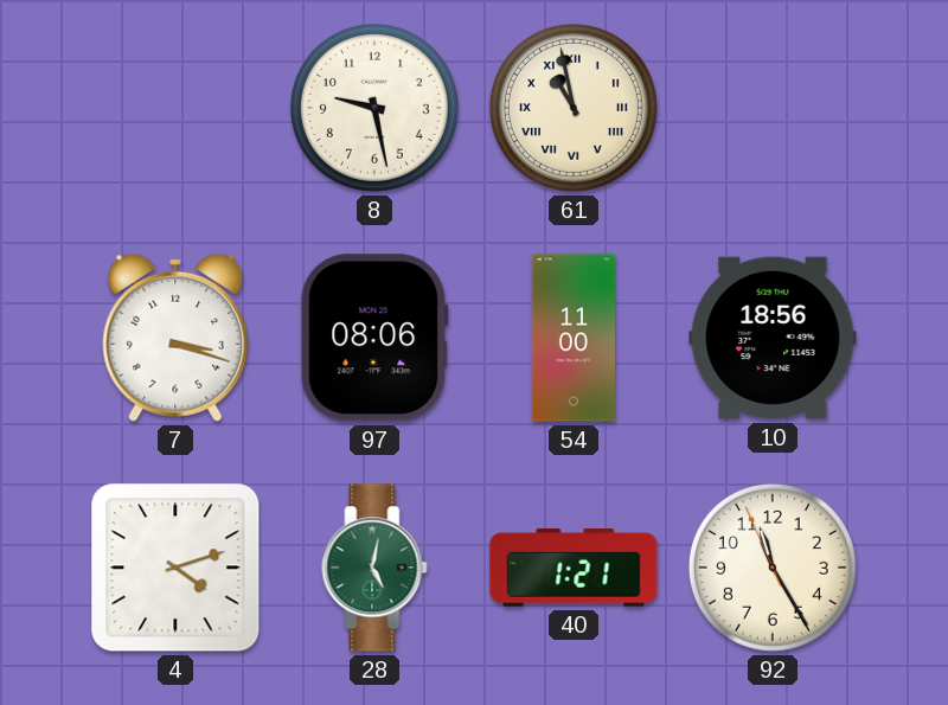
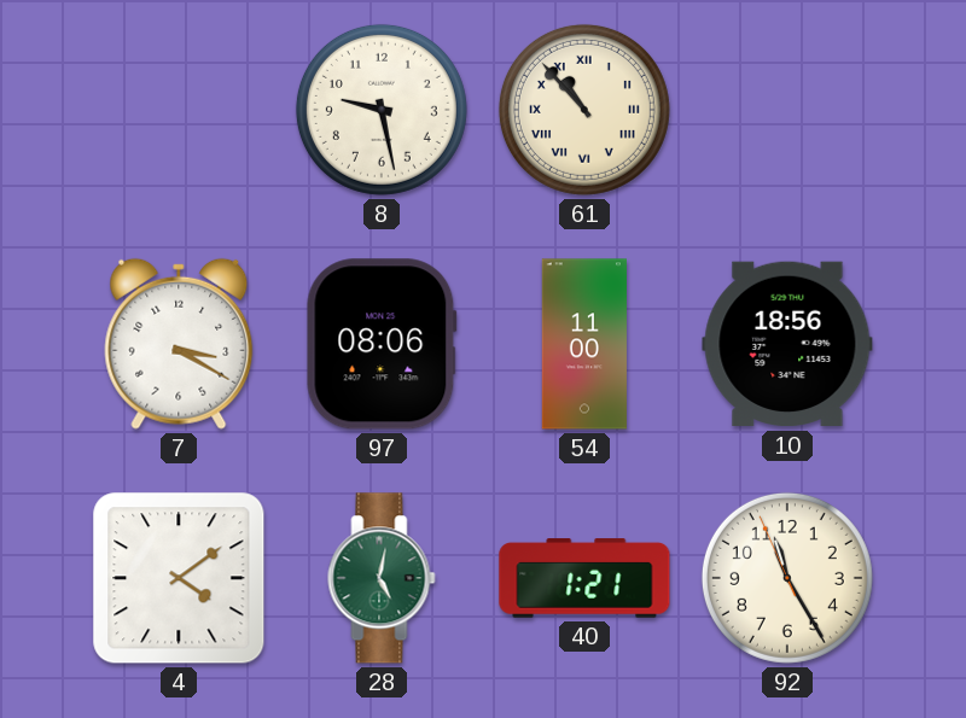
61: 10:58 -> 10:53
7: 3:18 -> 3:20
4: 4:12 -> 4:09
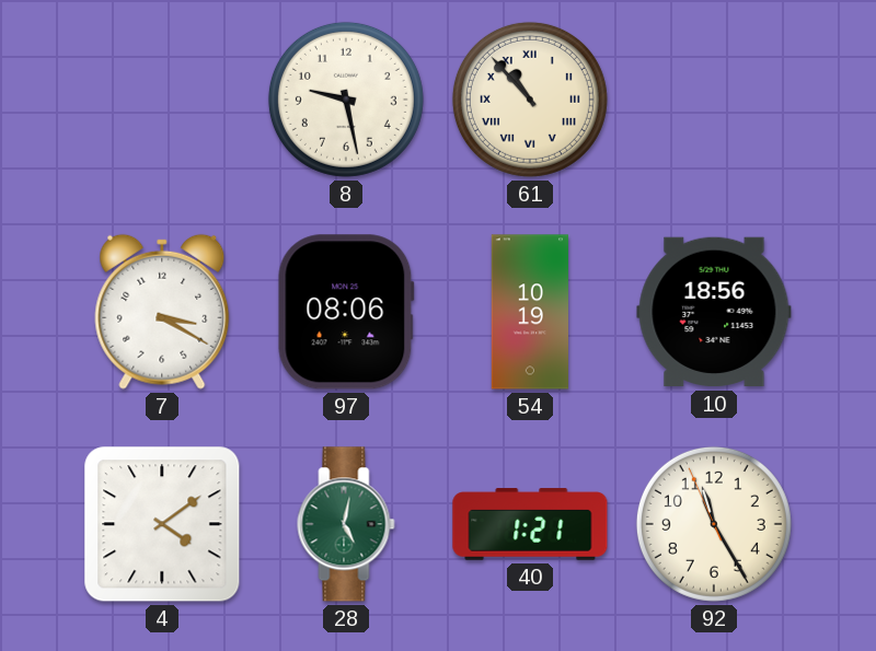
54: 11:00 -> 10:19
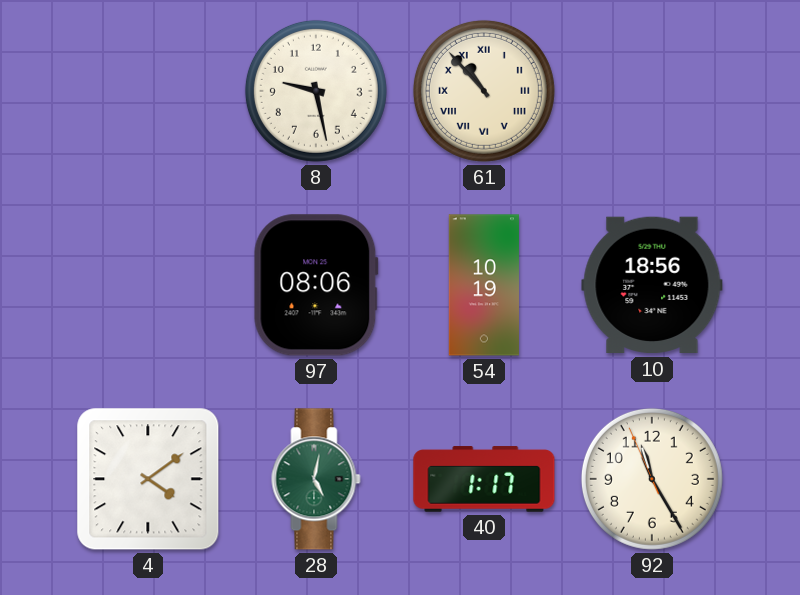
7: 3:20 -> none
40: 1:21 -> 1:17
